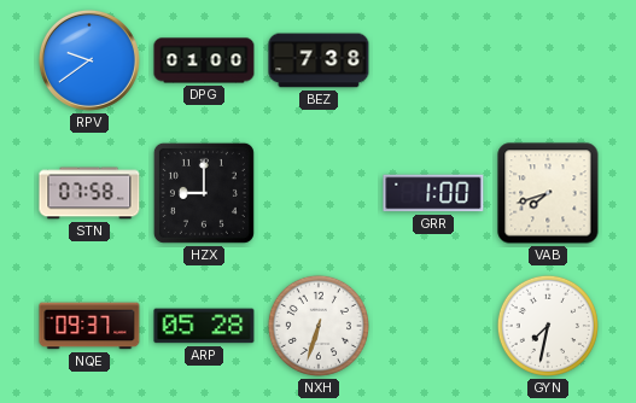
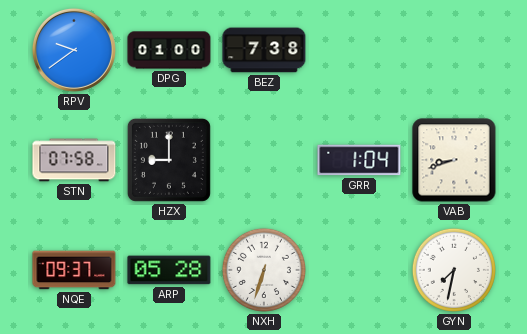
GRR: 1:00 -> 1:04
VAB: 7:42 -> 8:42
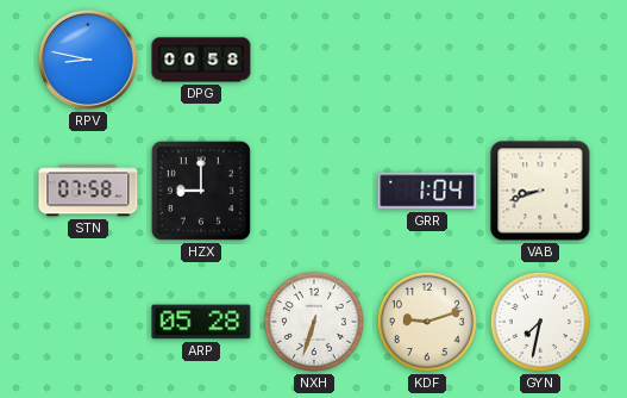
RPV: 9:39 -> 8:47
DPG: 01:00 -> 00:58
BEZ: 7:38 -> none
NQE: 09:37 -> none
KDF: none -> 9:12
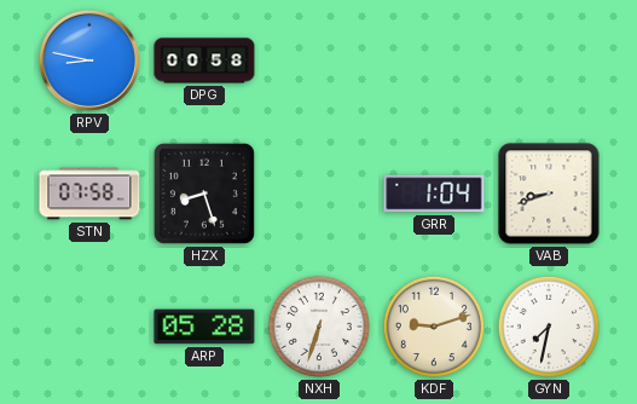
HZX: 9:00 -> 8:27
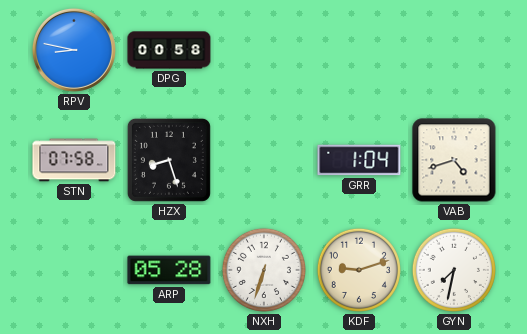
VAB: 8:42 -> 4:42
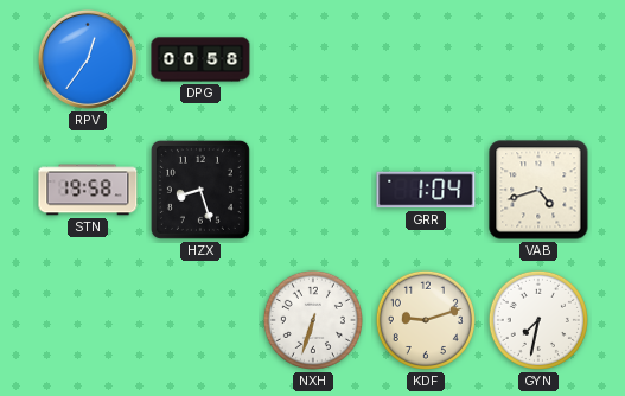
RPV: 8:47 -> 12:36
STN: 07:58 -> 19:58
ARP: 05:28 -> none
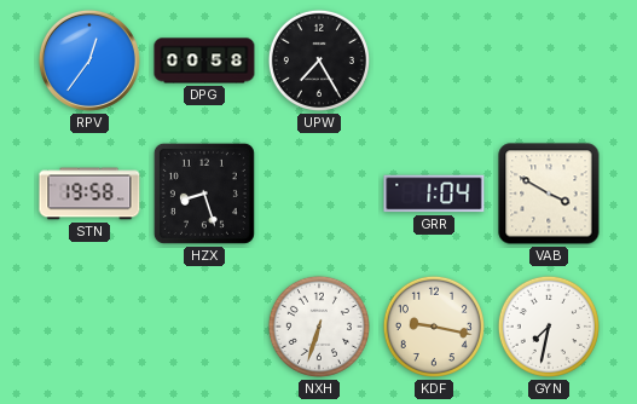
UPW: none -> 7:25
VAB: 4:42 -> 3:50
KDF: 9:12 -> 9:17
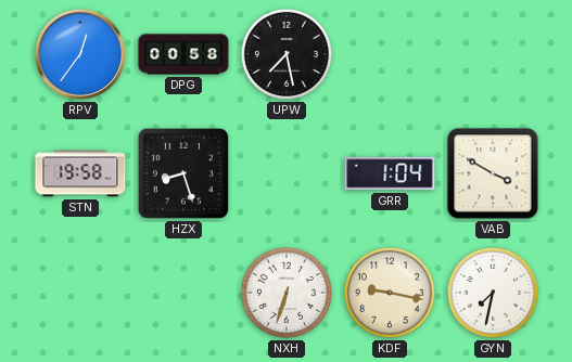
UPW: 7:25 -> 7:28
